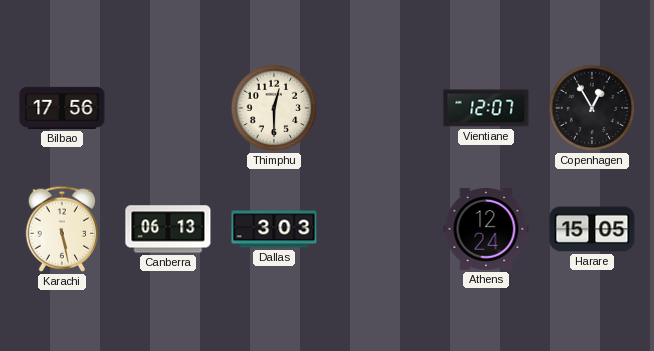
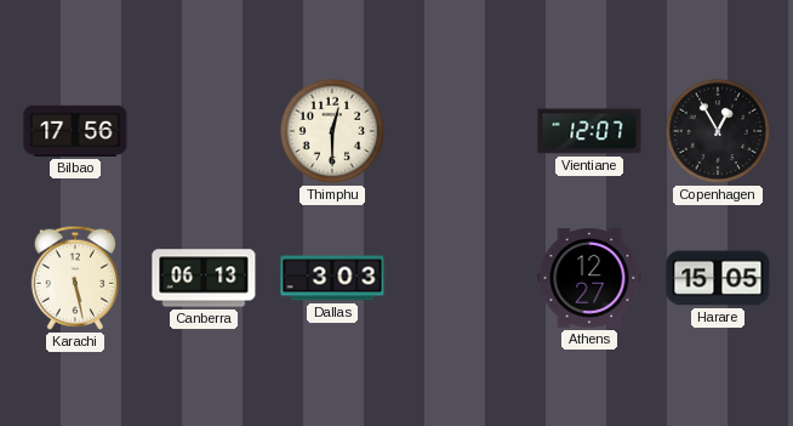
Athens: 12:24 -> 12:27
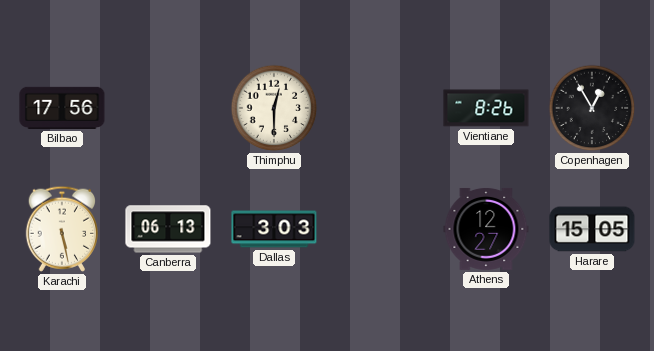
Vientiane: 12:07 -> 8:26
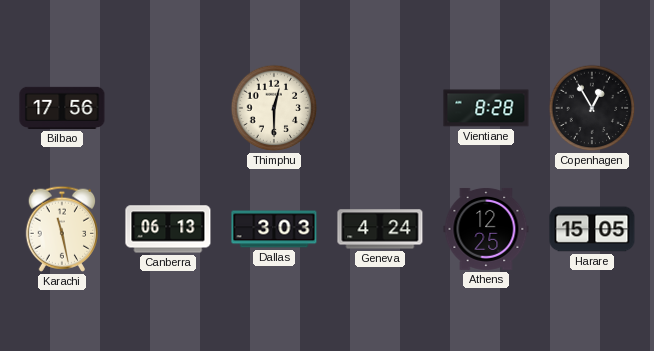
Vientiane: 8:26 -> 8:28
Karachi: 5:28 -> 11:28
Geneva: none -> 4:24
Athens: 12:27 -> 12:25
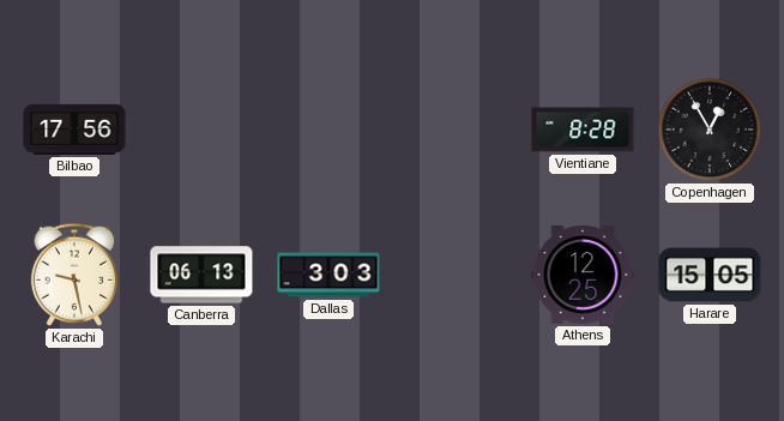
Thimphu: 12:30 -> none
Karachi: 11:28 -> 9:28
Geneva: 4:24 -> none
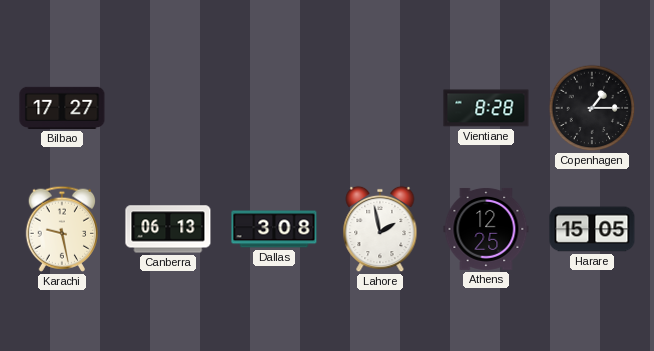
Bilbao: 17:56 -> 17:27
Copenhagen: 12:55 -> 1:15
Dallas: 3:03 -> 3:08
Lahore: none -> 1:58
